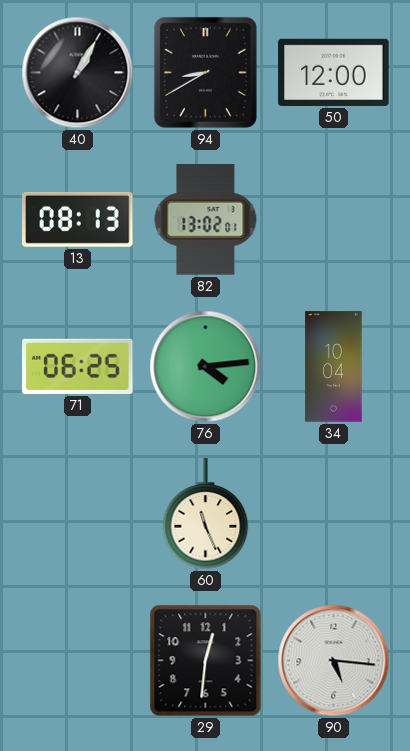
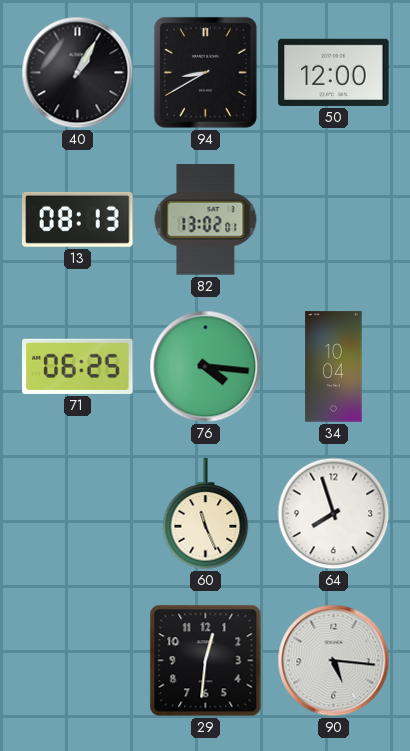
76: 4:14 -> 4:16
64: none -> 7:57
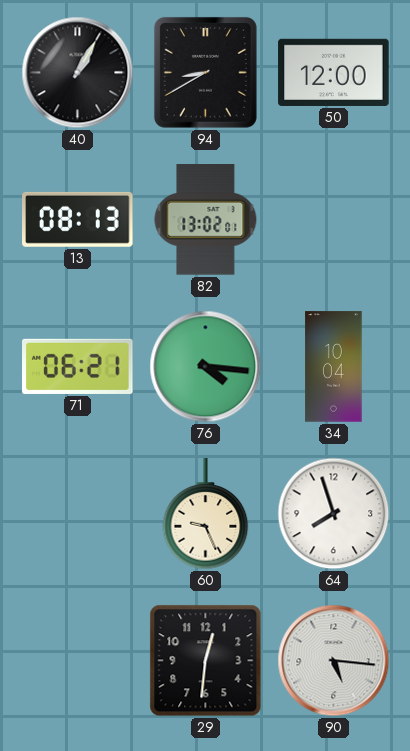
71: 06:25 -> 06:21
60: 11:26 -> 9:26
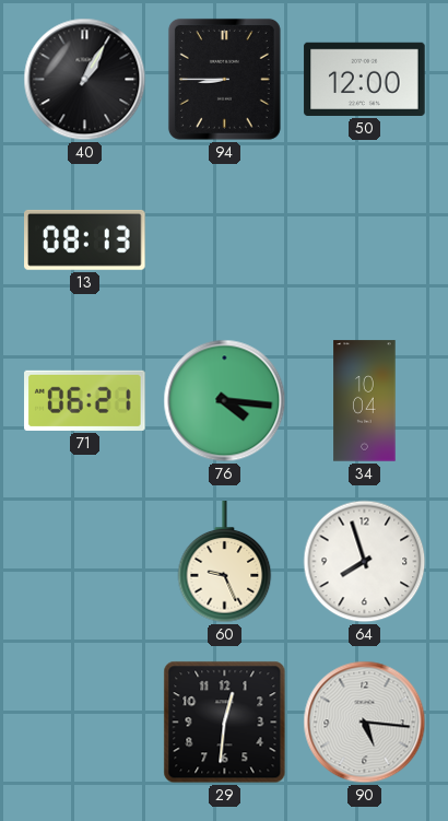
94: 8:40 -> 8:45
82: 13:02 -> none
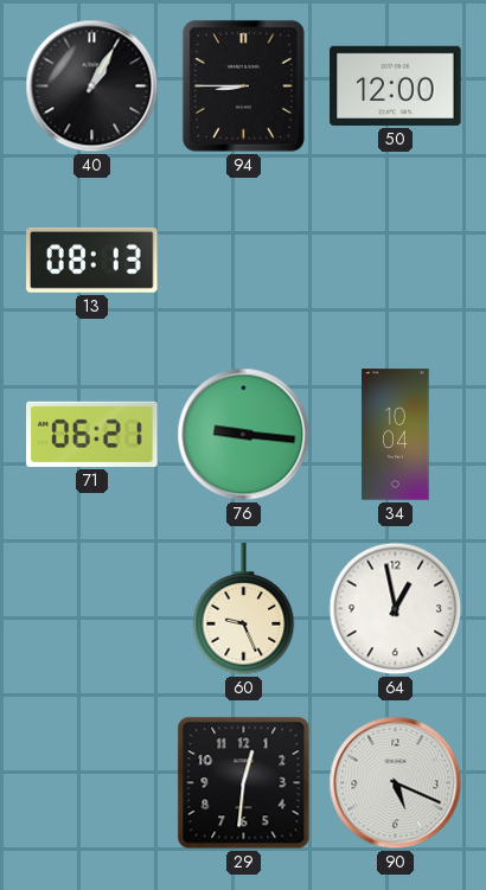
76: 4:16 -> 9:16
64: 7:57 -> 12:58
90: 5:16 -> 5:19
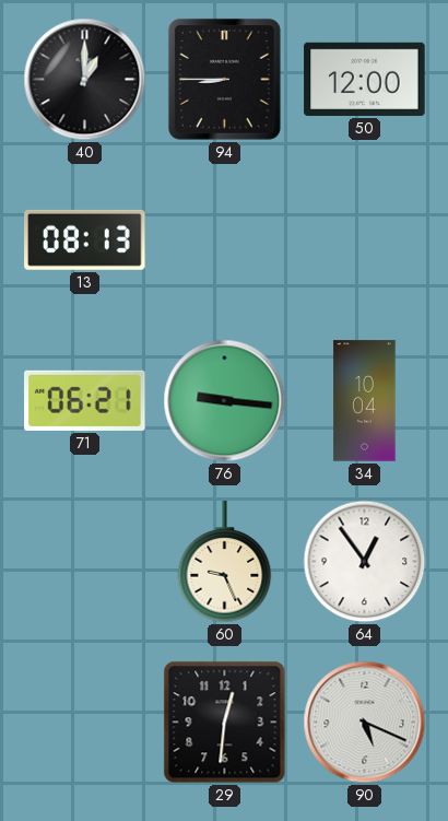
40: 1:05 -> 1:00
64: 12:58 -> 12:54
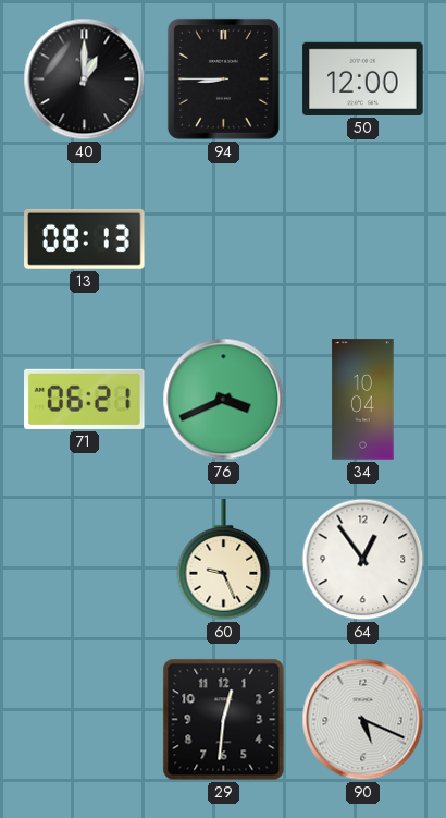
76: 9:16 -> 3:41
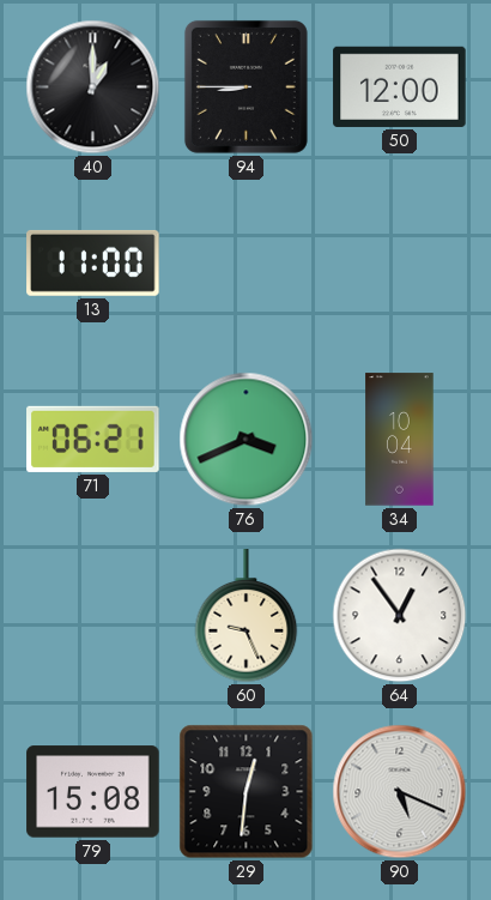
13: 08:13 -> 11:00
79: none -> 15:08
